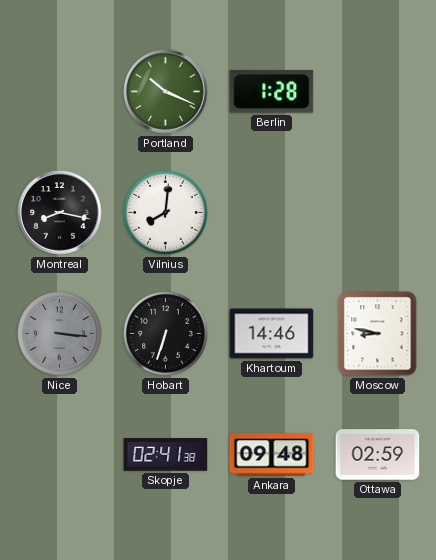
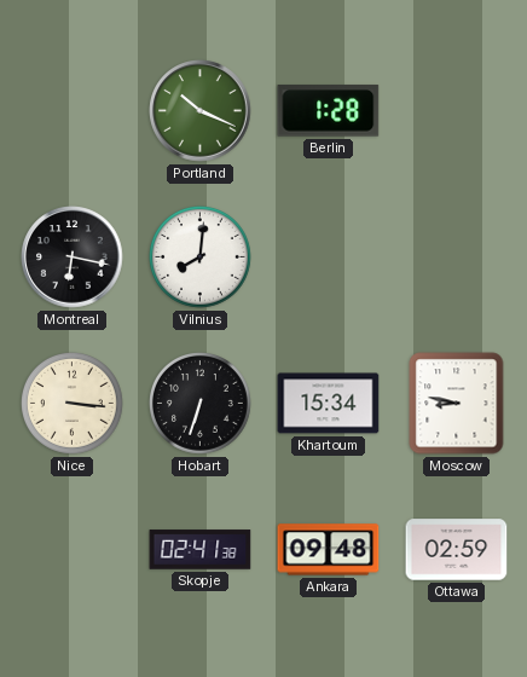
Montreal: 8:17 -> 6:17
Nice dial: grey -> cream
Khartoum: 14:46 -> 15:34
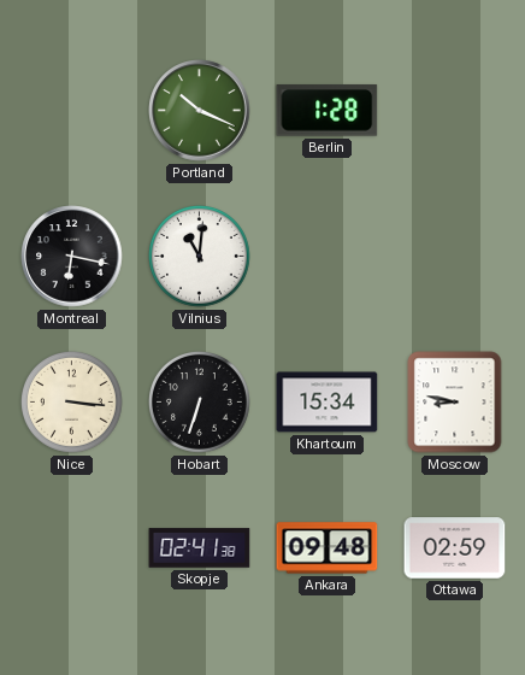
Vilnius: 8:01 -> 11:01
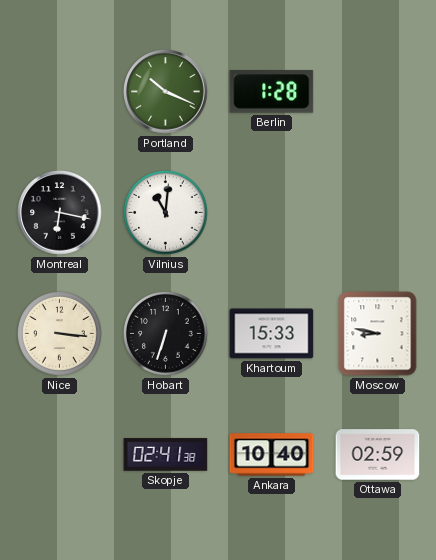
Khartoum: 15:34 -> 15:33
Ankara: 09:48 -> 10:40
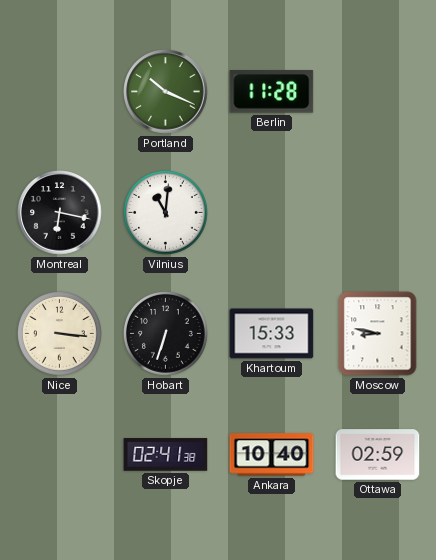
Berlin: 1:28 -> 11:28
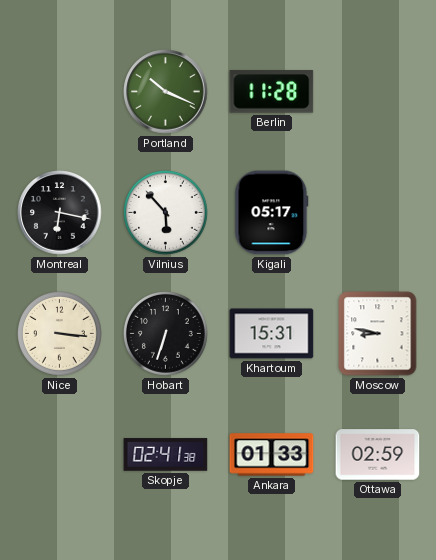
Vilnius: 11:01 -> 5:53
Kigali: none -> 05:17
Khartoum: 15:33 -> 15:31
Ankara: 10:40 -> 01:33
